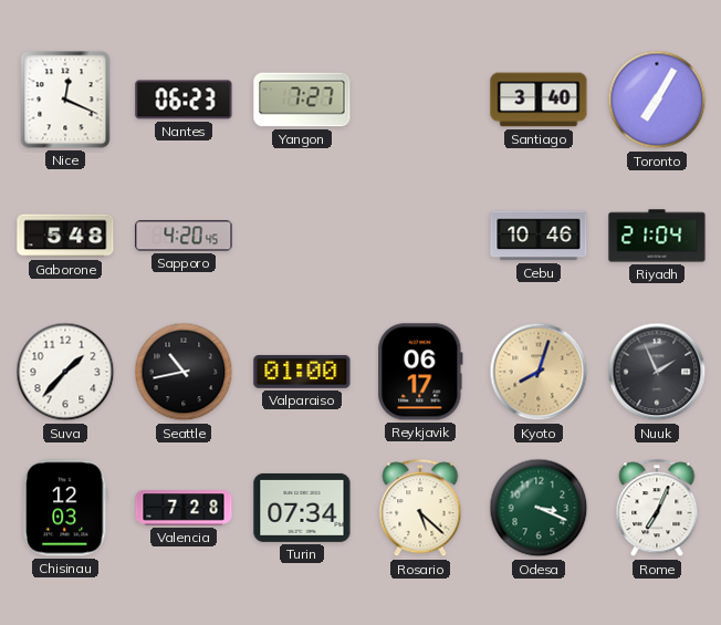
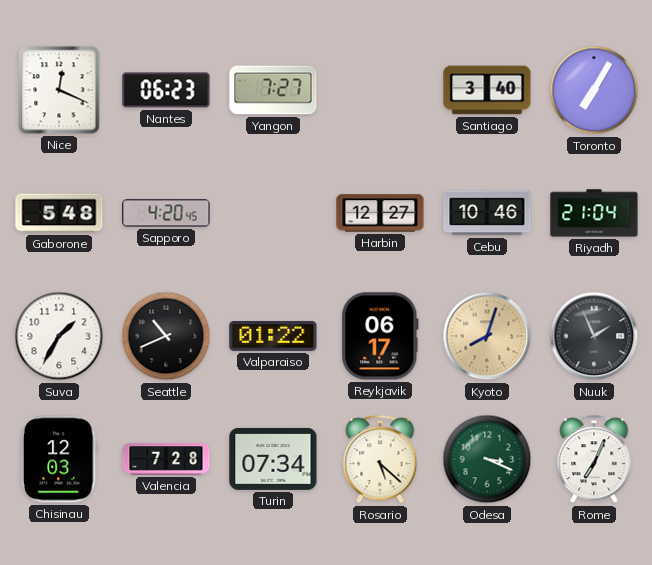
Harbin: none -> 12:27
Suva: 1:37 -> 1:35
Seattle: 10:43 -> 10:41
Valparaiso: 01:00 -> 01:22
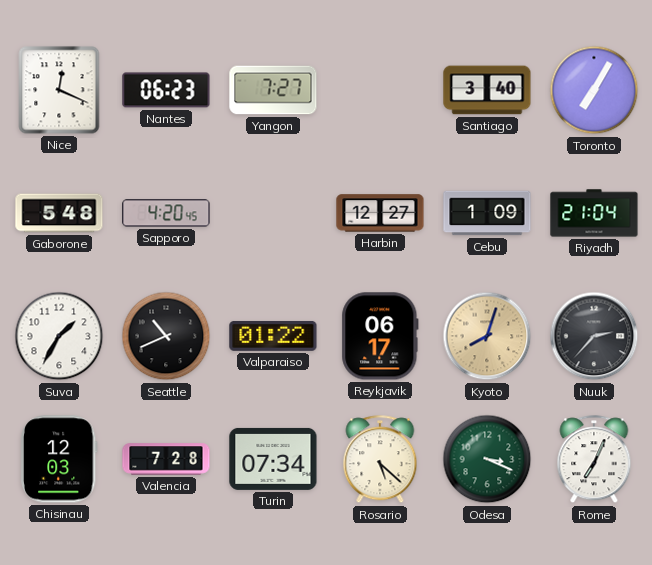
Cebu: 10:46 -> 1:09
Nuuk: 1:56 -> 2:37
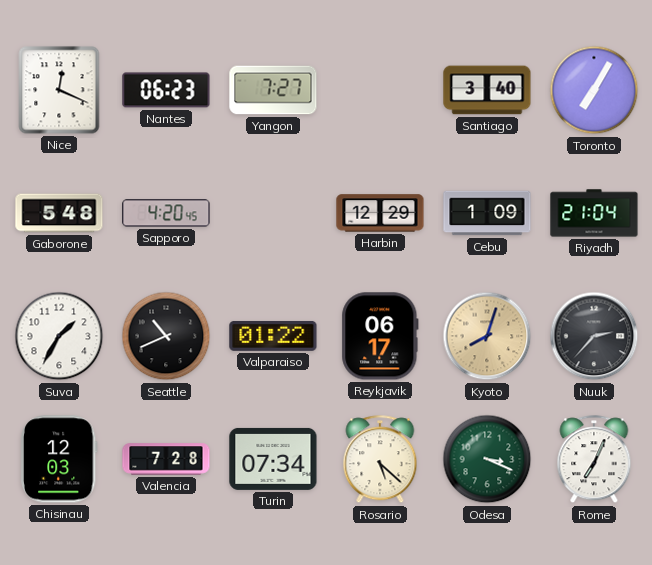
Harbin: 12:27 -> 12:29
